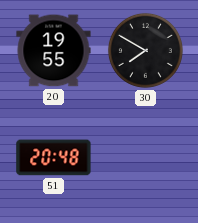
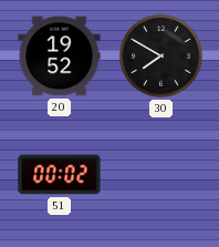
20: 19:55 -> 19:52
51: 20:48 -> 00:02
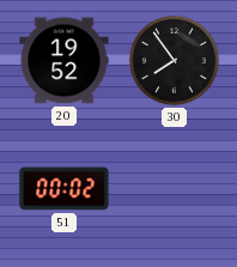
30: 7:50 -> 7:54
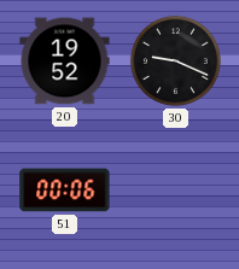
30: 7:54 -> 9:19
51: 00:02 -> 00:06
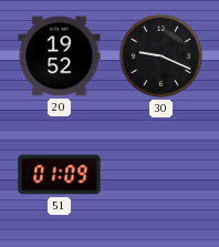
51: 00:06 -> 01:09
